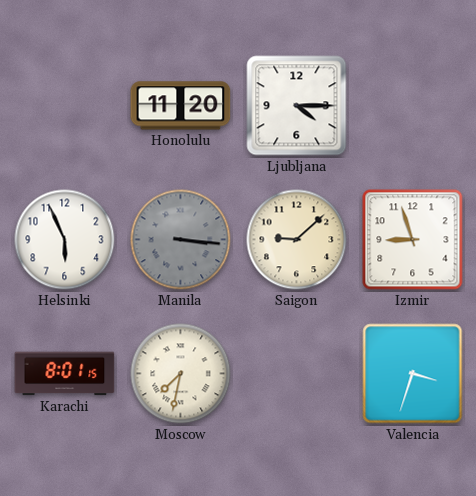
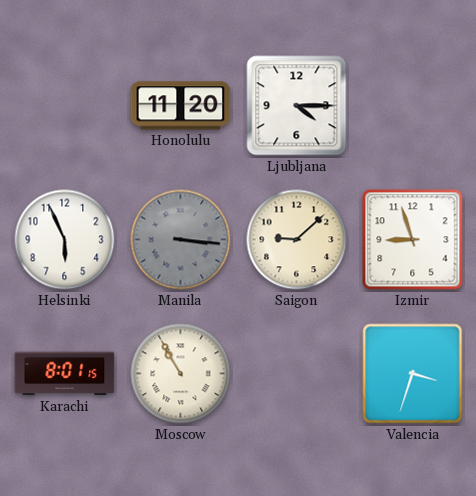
Moscow: 7:32 -> 10:55
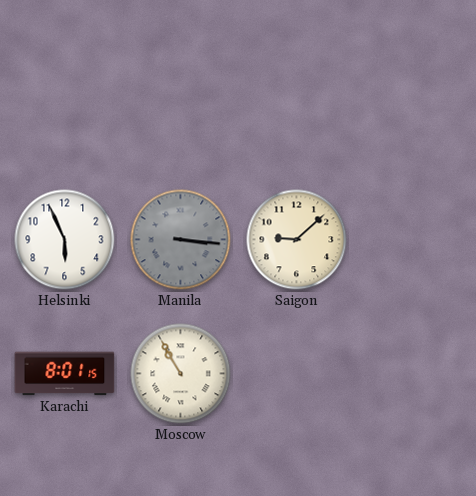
Honolulu: 11:20 -> none
Ljubljana: 4:15 -> none
Izmir: 8:57 -> none
Valencia: 3:33 -> none
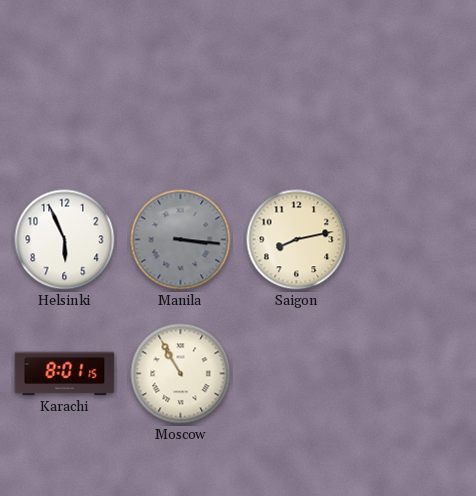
Saigon: 9:08 -> 8:13
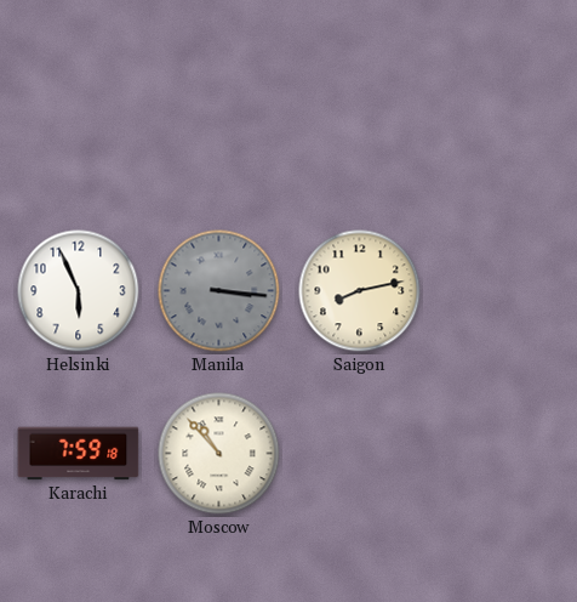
Karachi: 8:01 -> 7:59
Moscow: 10:55 -> 10:53
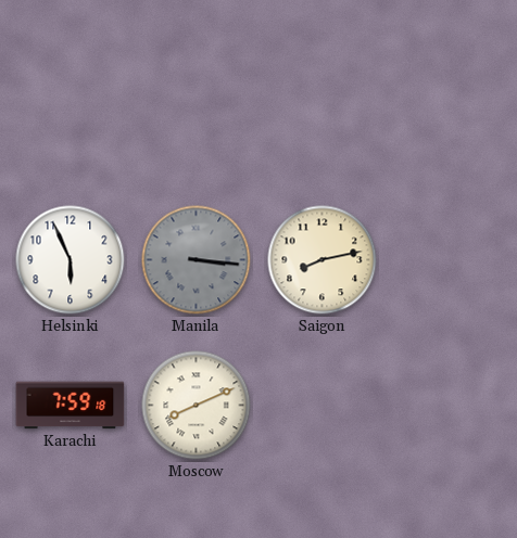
Moscow: 10:53 -> 8:11
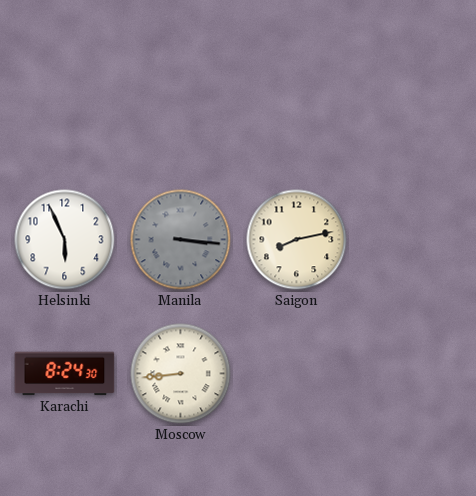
Karachi: 7:59 -> 8:24
Moscow: 8:11 -> 8:44
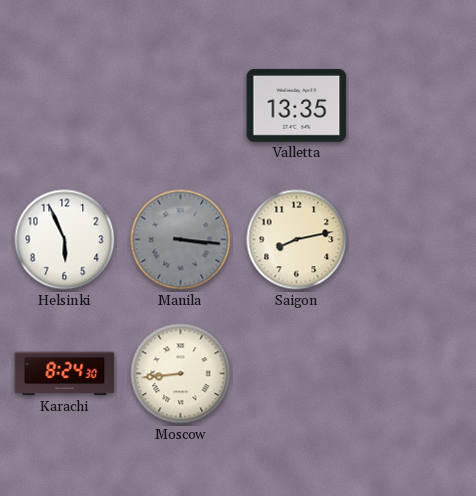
Valletta: none -> 13:35
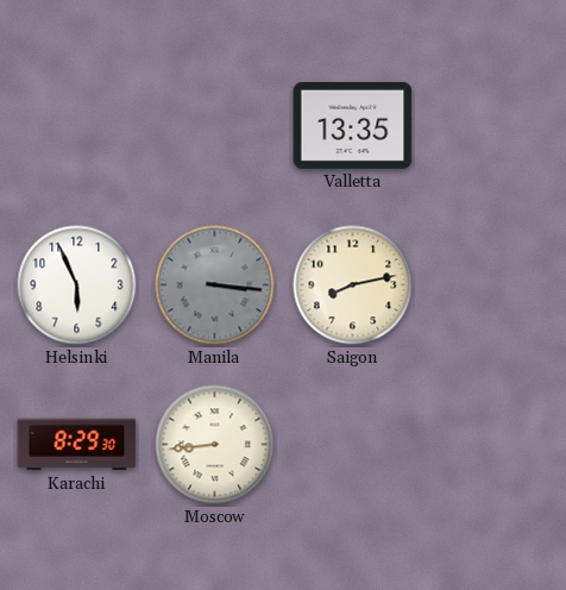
Karachi: 8:24 -> 8:29
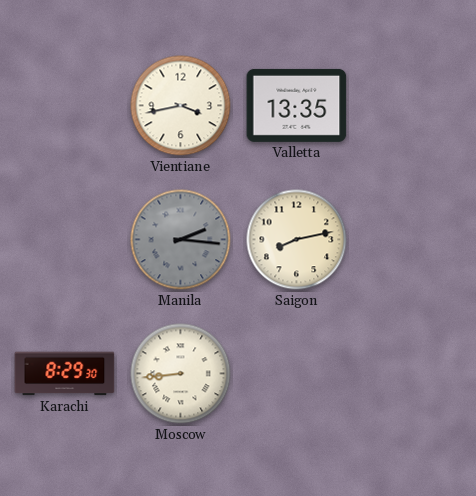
Vientiane: none -> 3:43
Helsinki: 5:56 -> none
Manila: 3:16 -> 2:16
